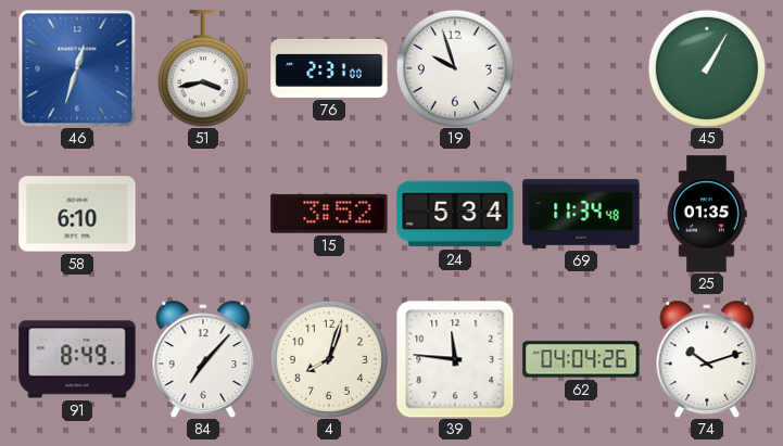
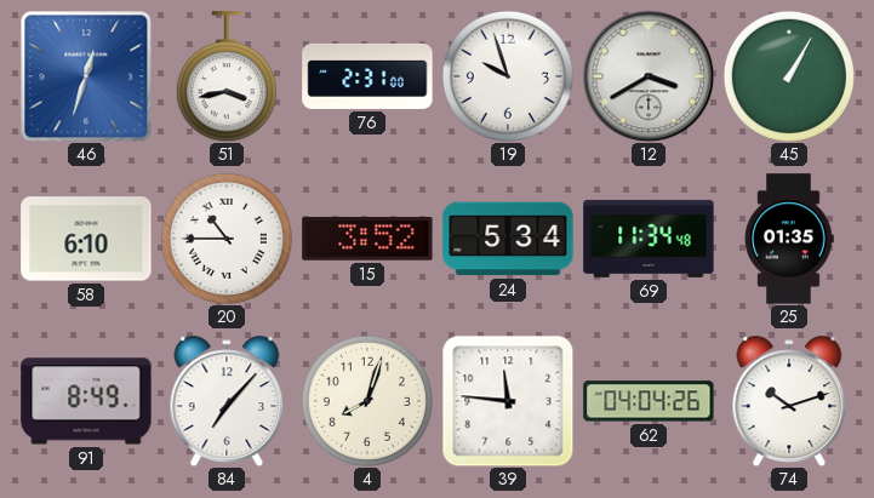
12: none -> 3:40
20: none -> 10:45
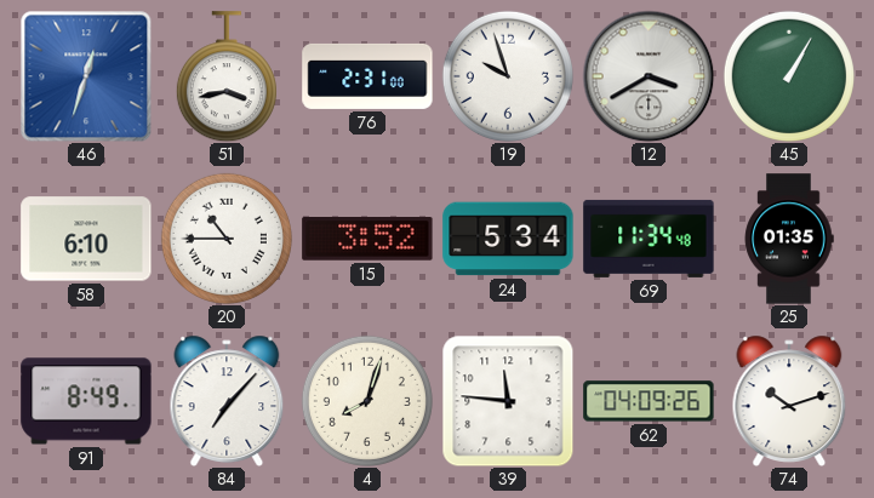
62: 04:04 -> 04:09
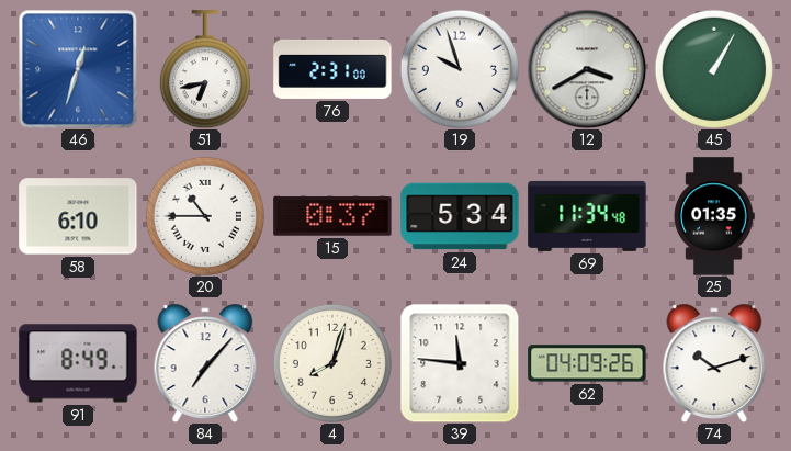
51: 3:43 -> 6:43
15: 3:52 -> 0:37
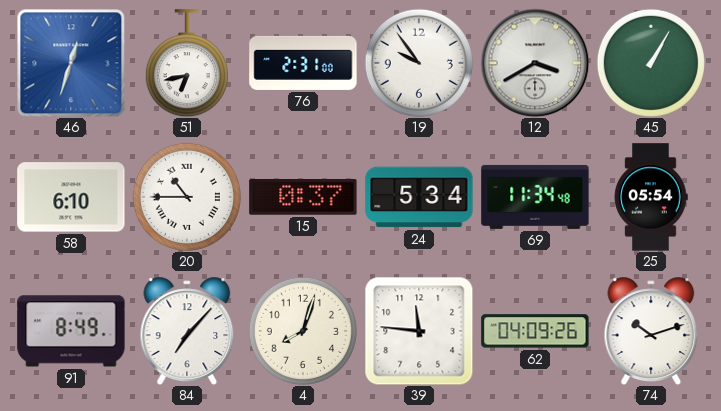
19: 9:57 -> 9:54
25: 01:35 -> 05:54
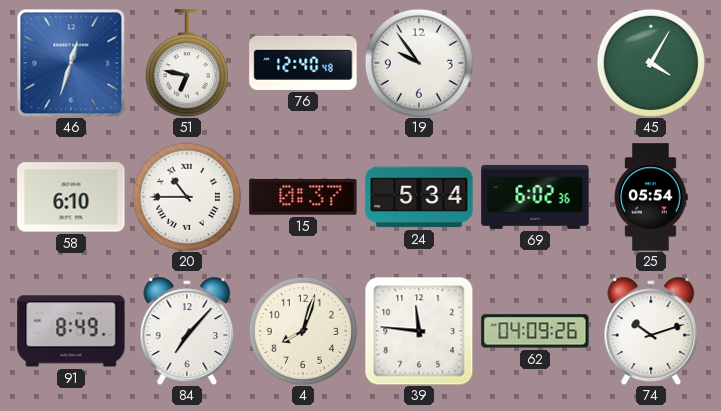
51: 6:43 -> 6:47
76: 2:31 -> 12:40
12: 3:40 -> none
45: 1:05 -> 4:05
69: 11:34 -> 6:02
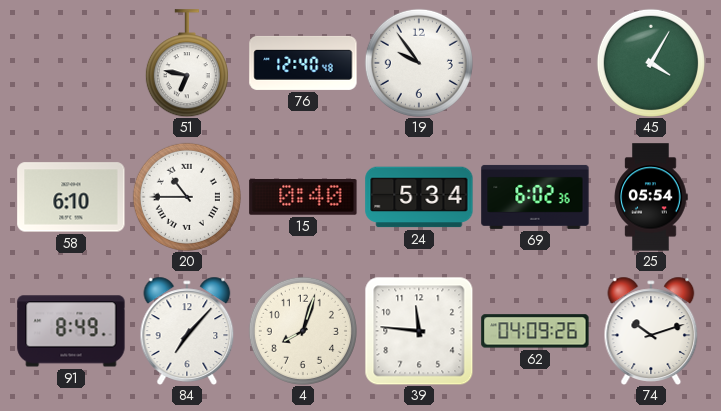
46: 12:33 -> none
15: 0:37 -> 0:40
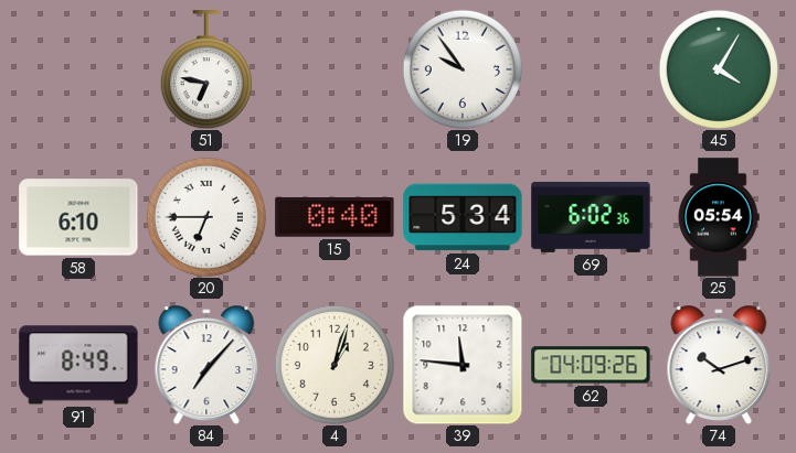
76: 12:40 -> none
20: 10:45 -> 6:45
4: 8:03 -> 1:03
